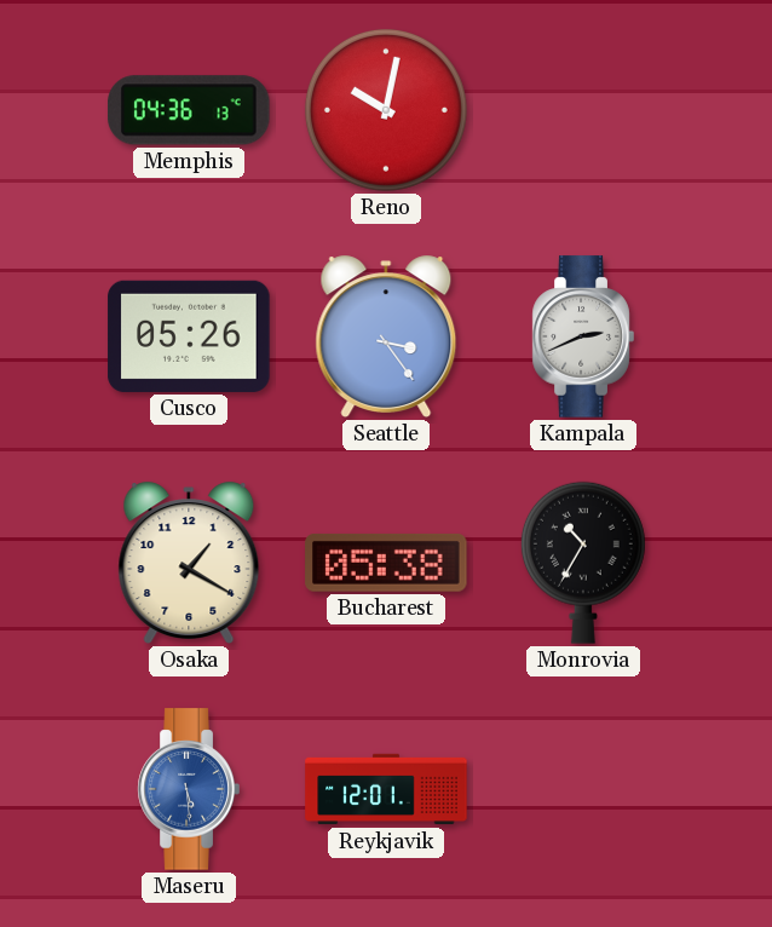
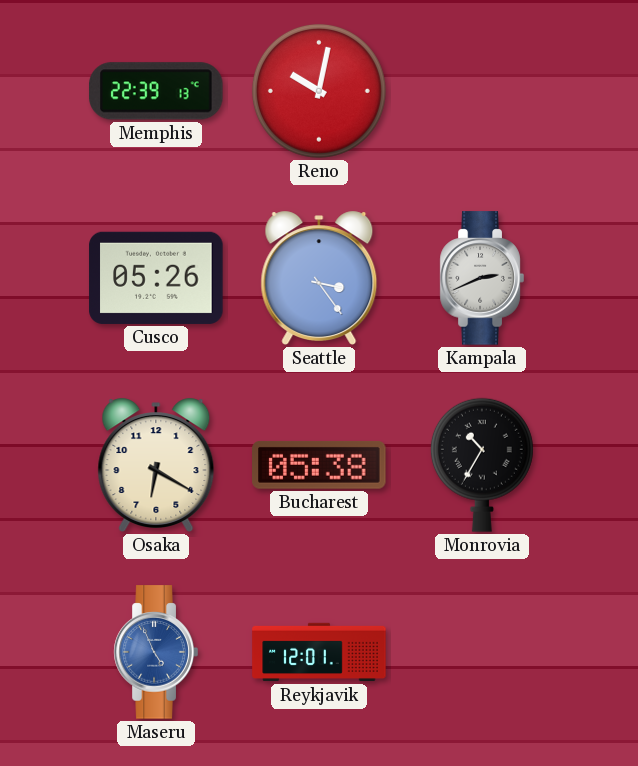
Memphis: 04:36 -> 22:39
Osaka: 1:20 -> 6:20
Maseru: 5:29 -> 4:56
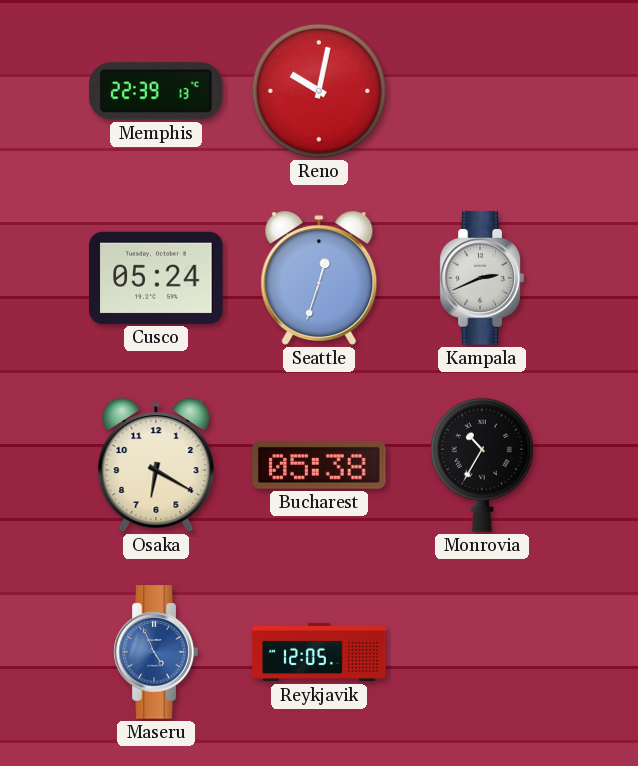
Cusco: 05:26 -> 05:24
Seattle: 3:24 -> 12:33
Reykjavik: 12:01 -> 12:05
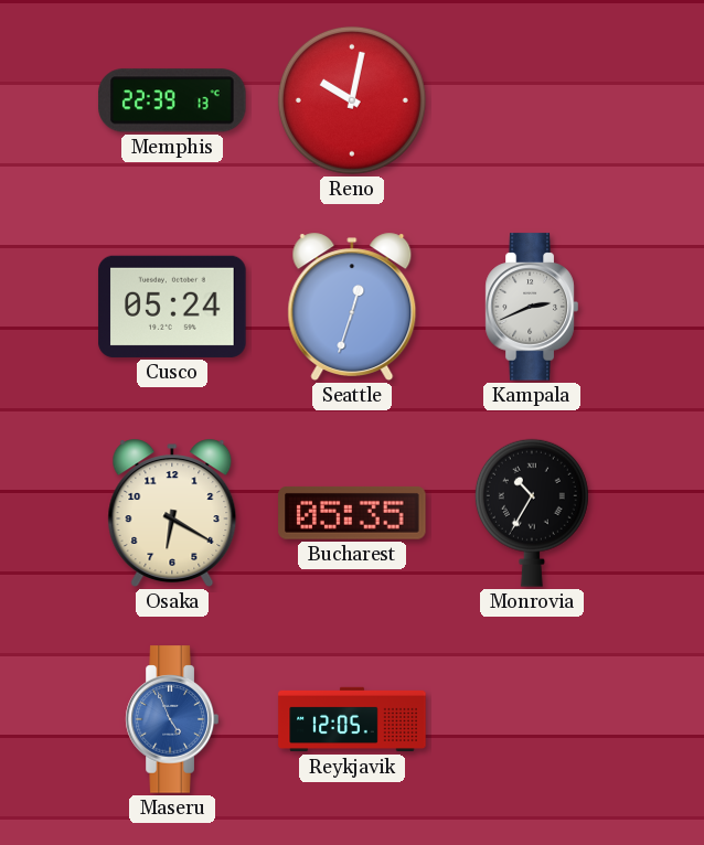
Bucharest: 05:38 -> 05:35
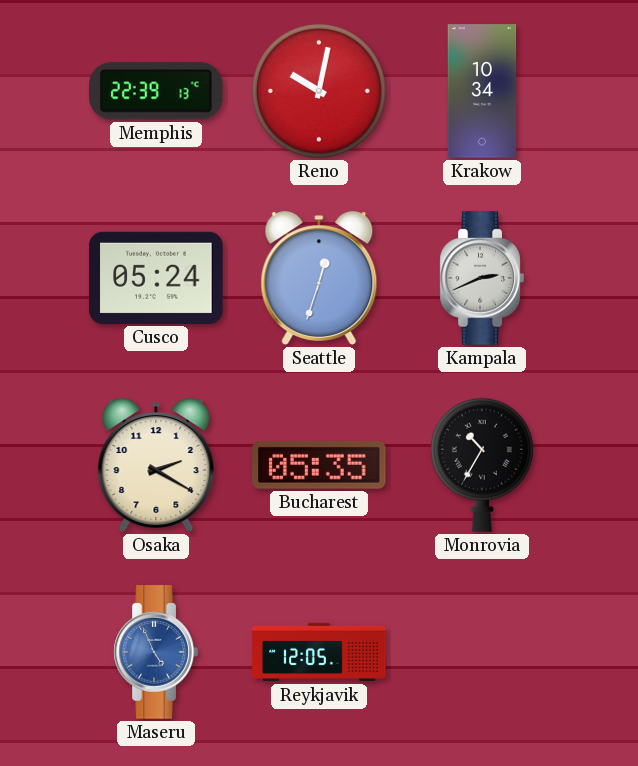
Krakow: none -> 10:34
Osaka: 6:20 -> 2:20
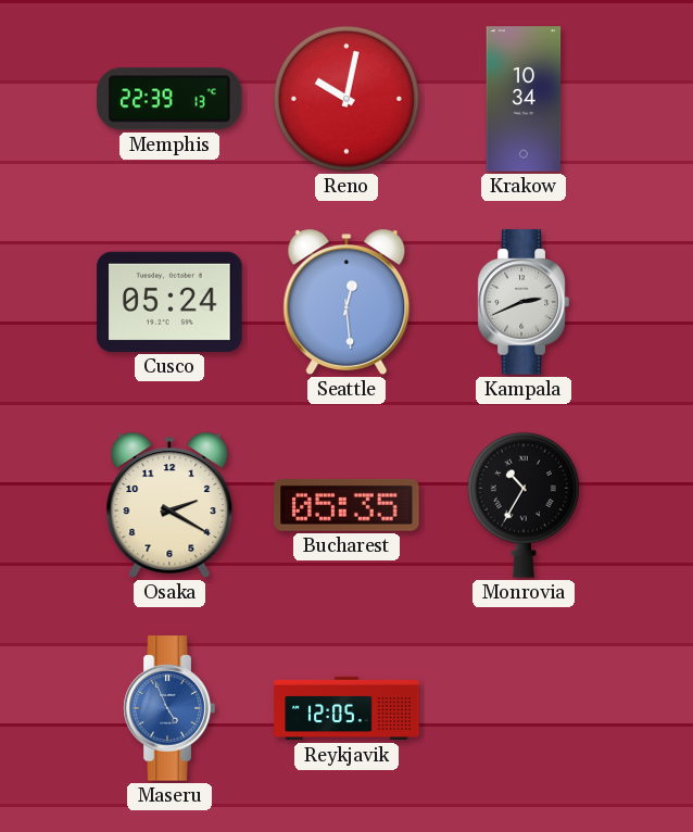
Seattle: 12:33 -> 12:29
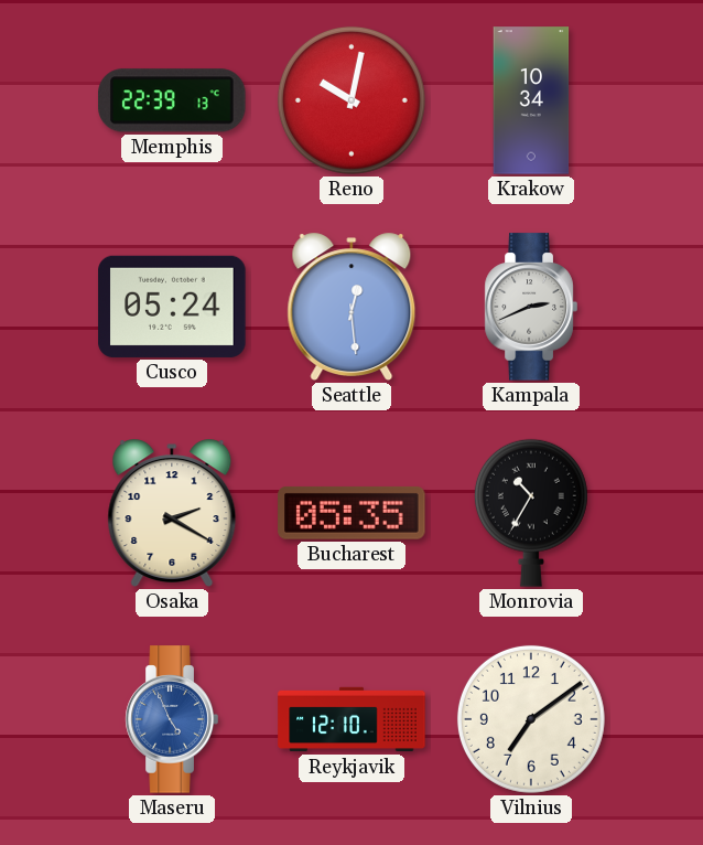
Reykjavik: 12:05 -> 12:10
Vilnius: none -> 7:09
